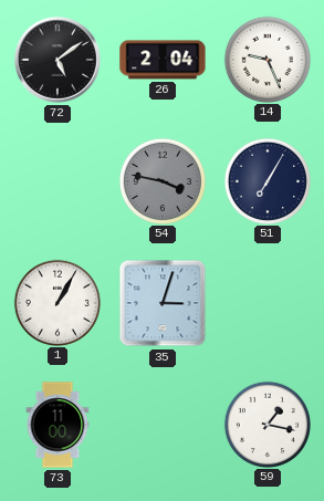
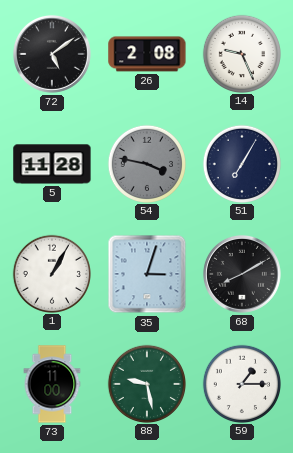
26: 2:04 -> 2:08
5: none -> 11:28
68: none -> 8:10
88: none -> 9:28
59: 1:17 -> 1:15
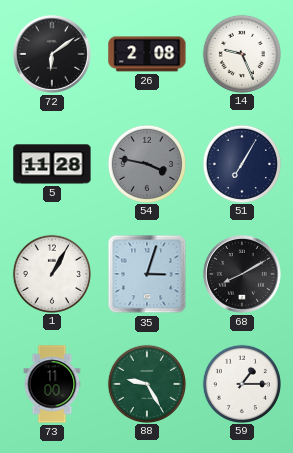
72: 5:09 -> 6:09
88: 9:28 -> 9:25
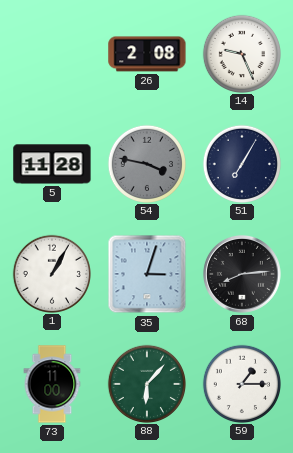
72: 6:09 -> none
68: 8:10 -> 8:14
88: 9:25 -> 6:07
